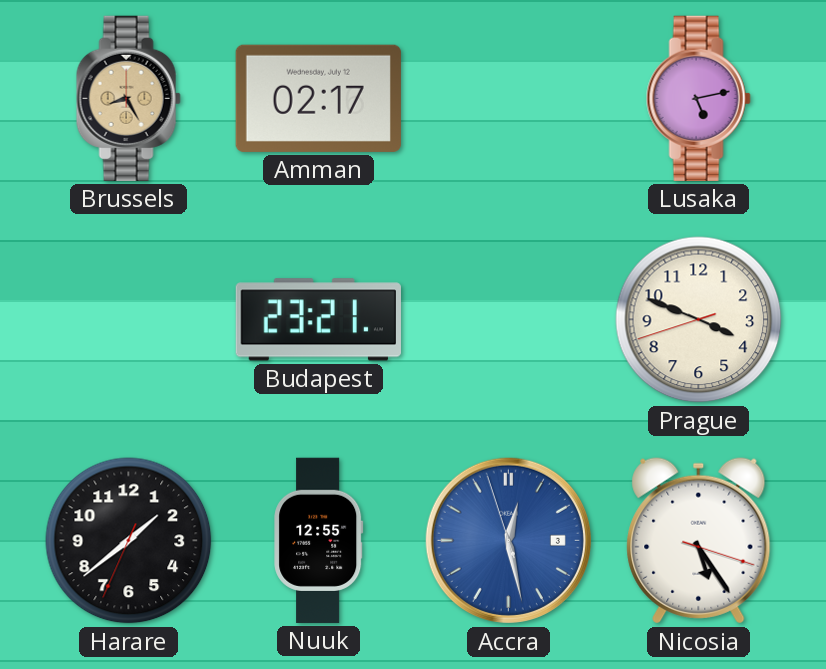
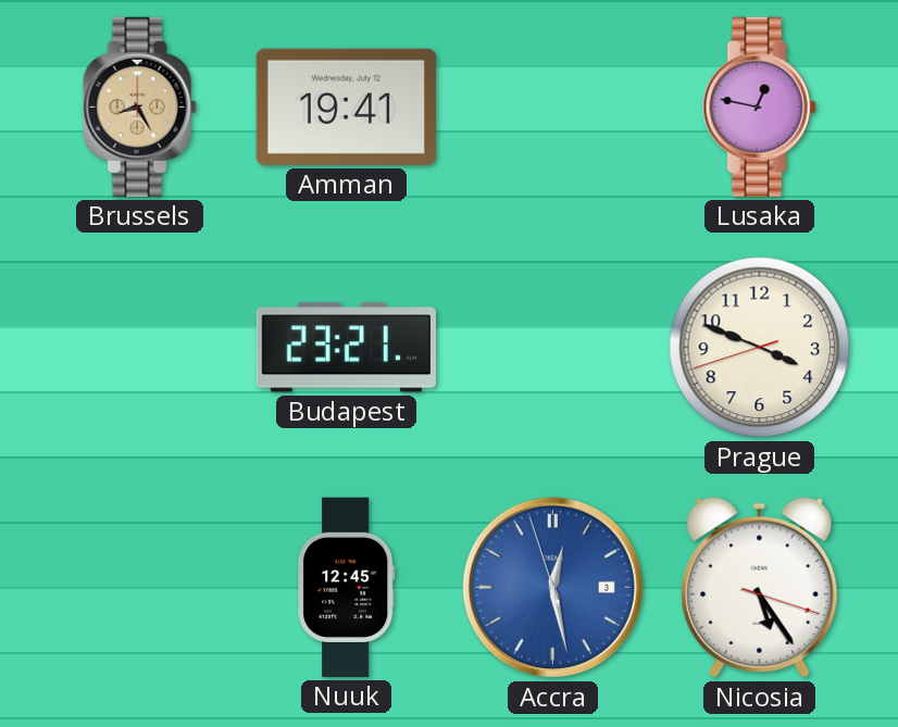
Amman: 02:17 -> 19:41
Lusaka: 5:13 -> 12:47
Harare: 1:38 -> none
Nuuk: 12:55 -> 12:45
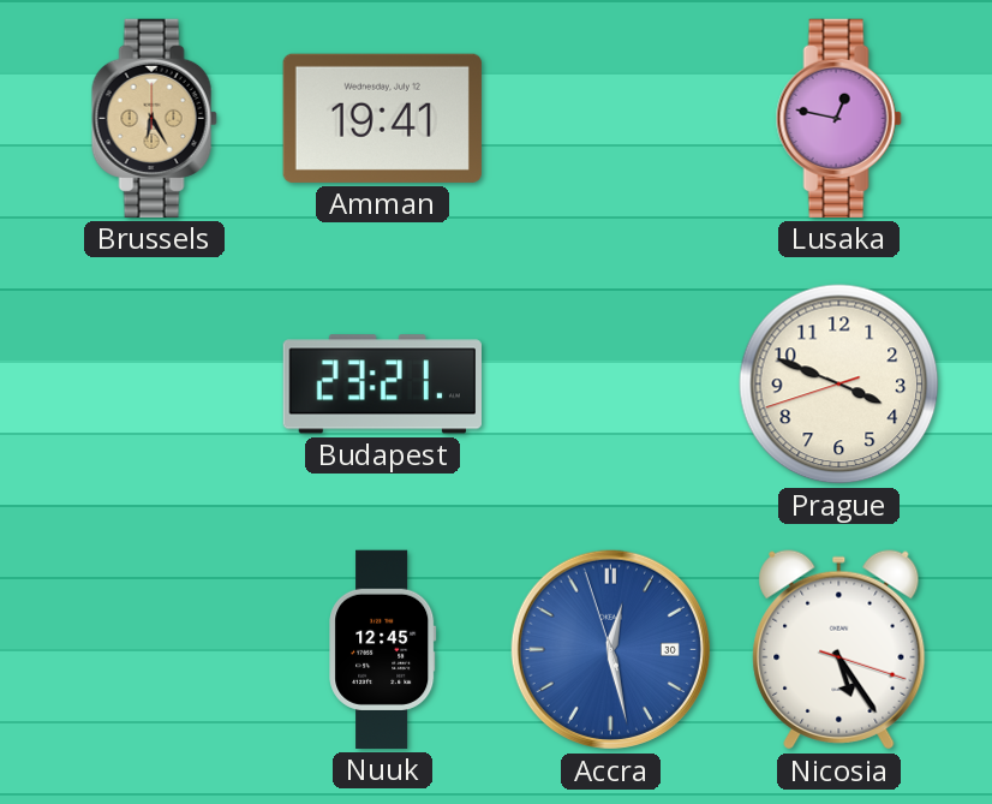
Brussels: 8:25 -> 6:25
Accra date: 3 -> 30
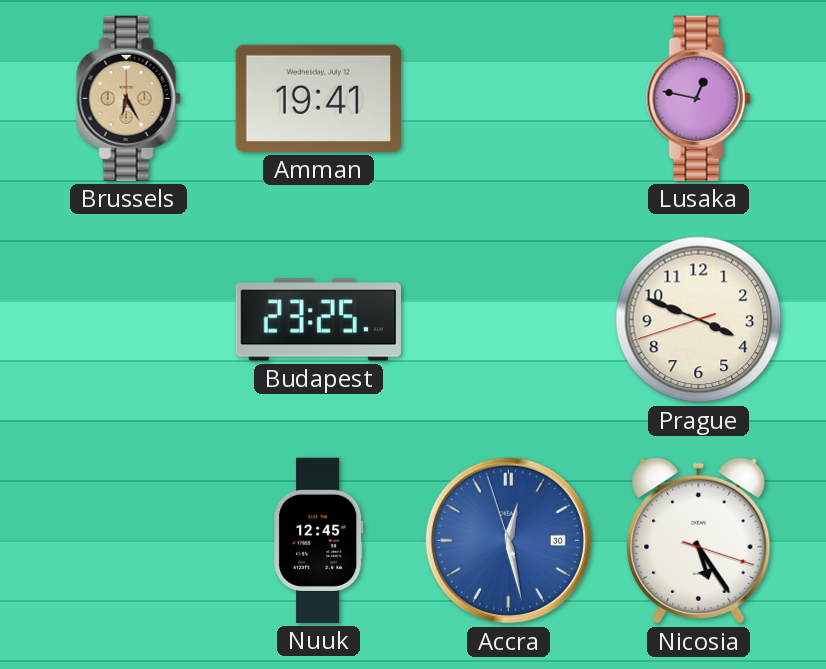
Budapest: 23:21 -> 23:25
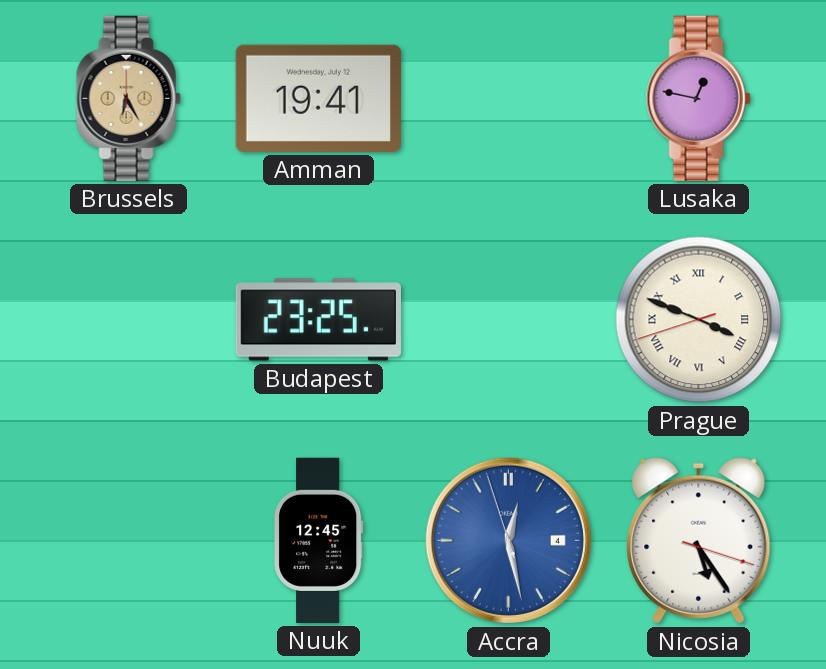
Prague numerals: Arabic -> Roman
Accra date: 30 -> 4
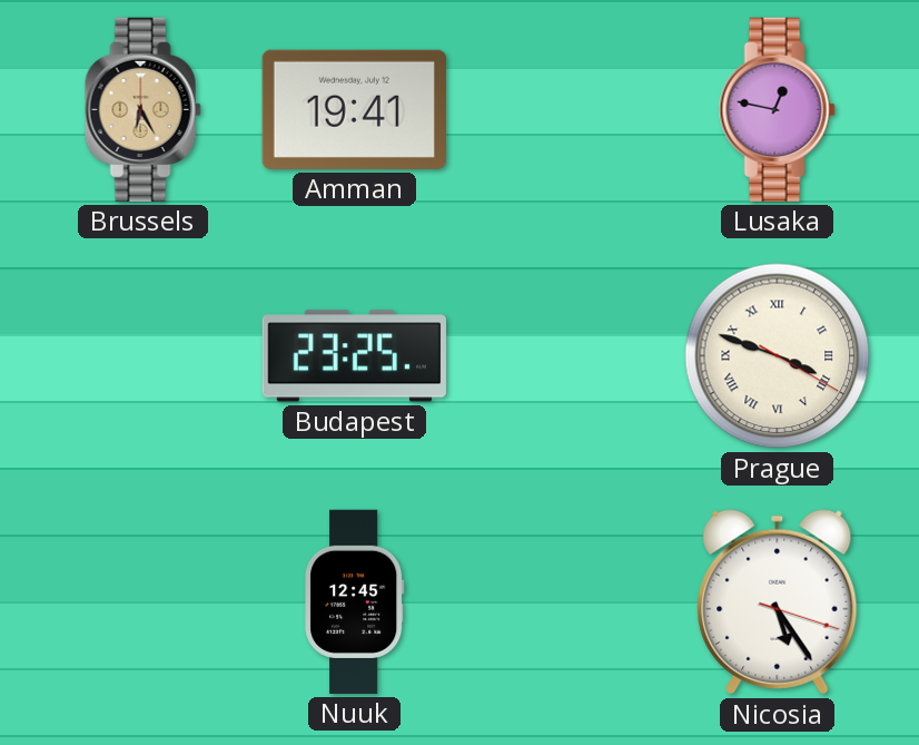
Prague: 3:48:42 -> 3:48:20
Accra: 12:27 -> none
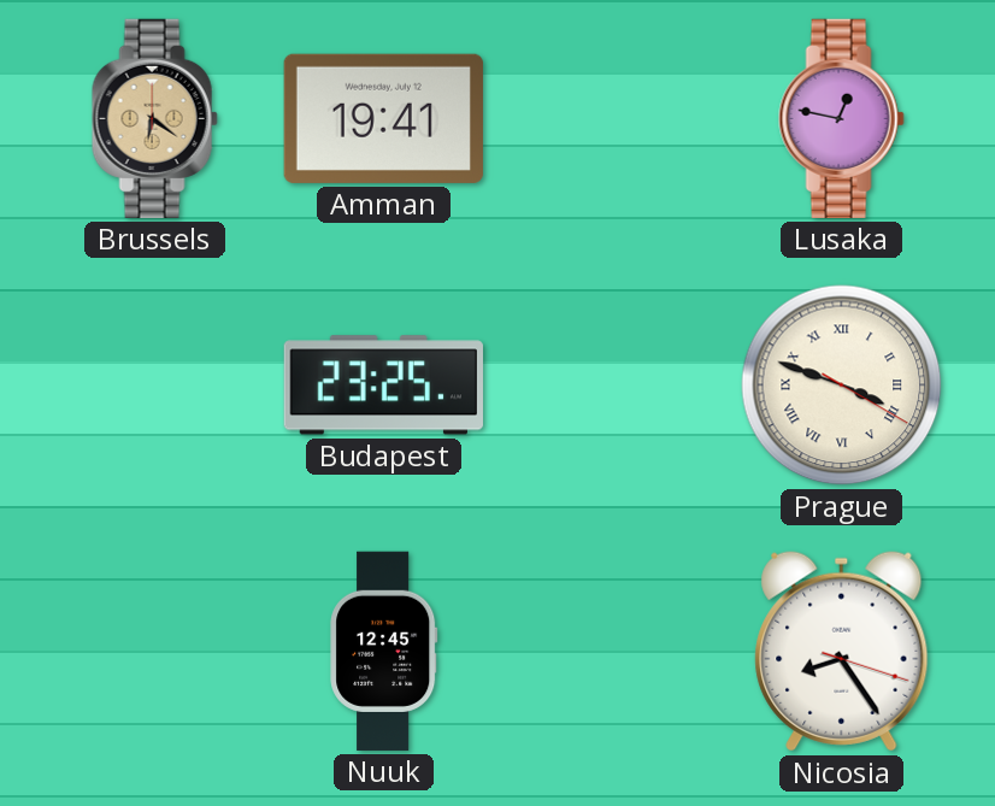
Brussels: 6:25 -> 6:21
Nicosia: 5:24 -> 8:24
